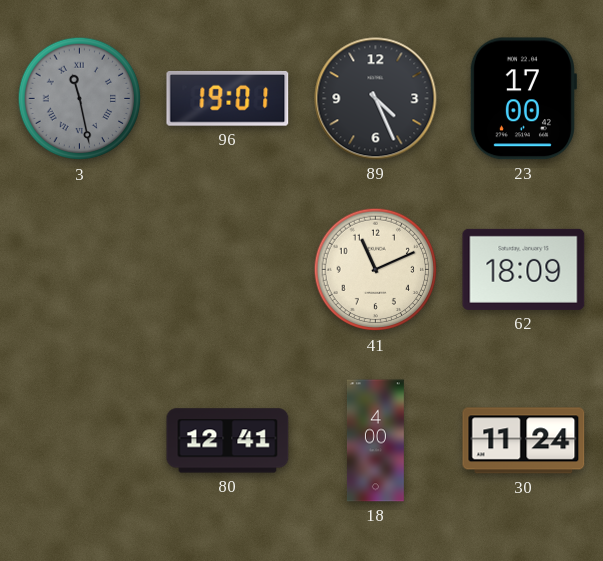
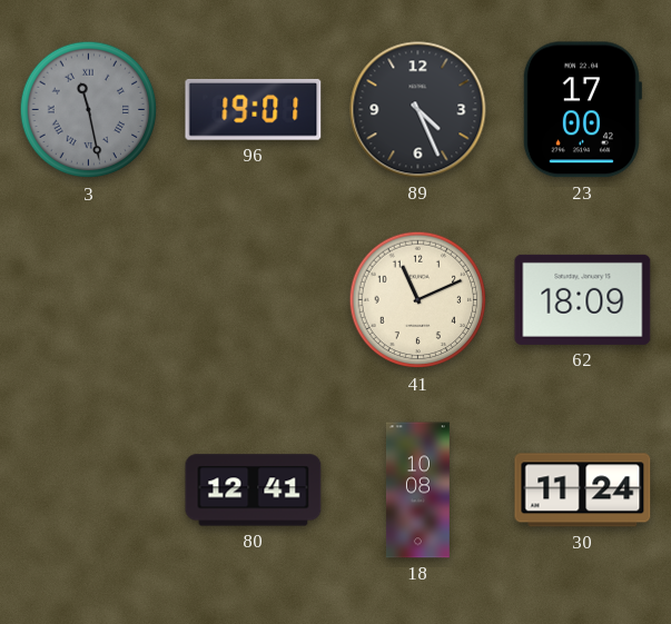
18: 4:00 -> 10:08
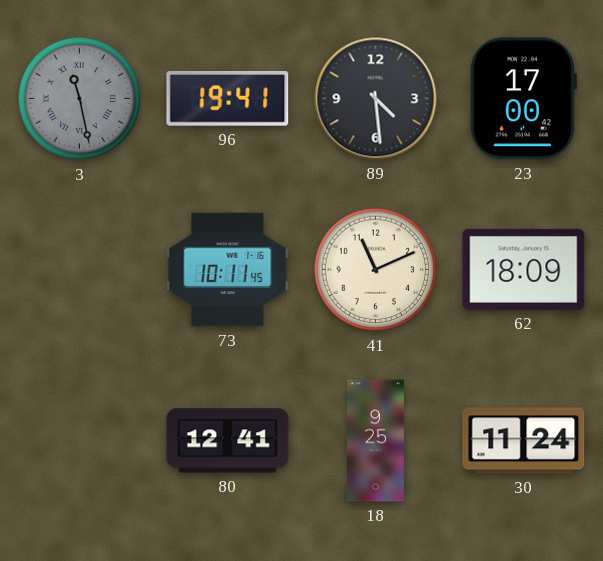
96: 19:01 -> 19:41
89: 4:26 -> 4:29
73: none -> 10:11
18: 10:08 -> 9:25
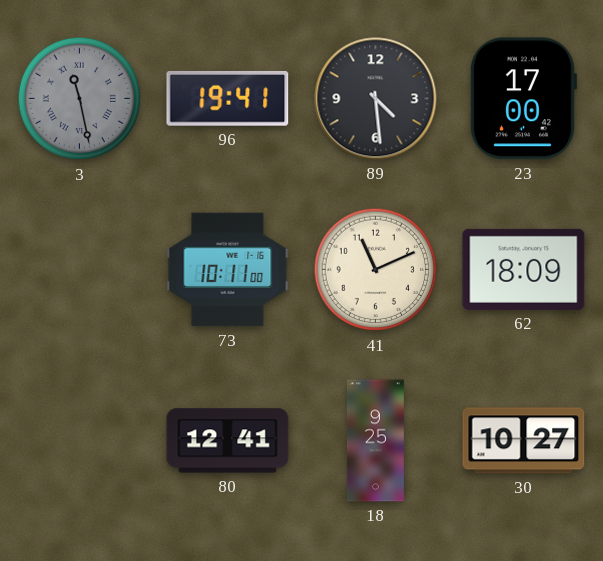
73: 10:11:45 -> 10:11:00
30: 11:24 -> 10:27
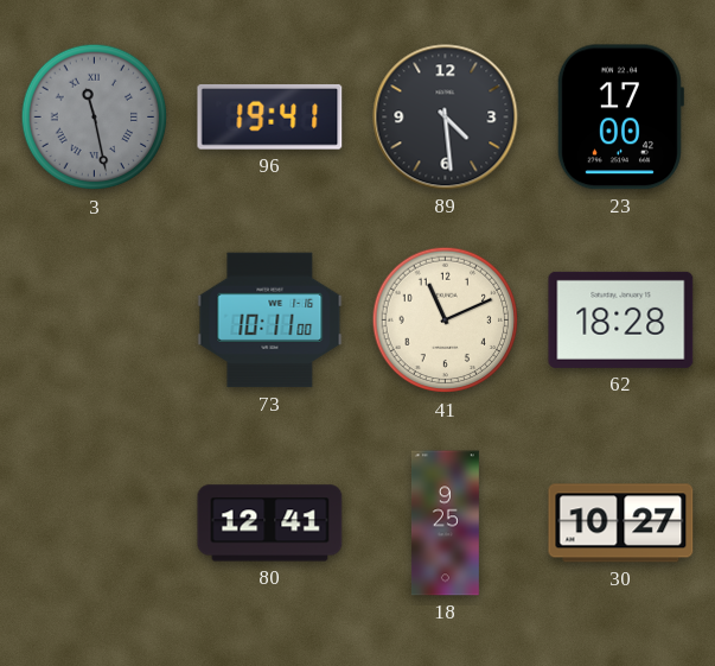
62: 18:09 -> 18:28
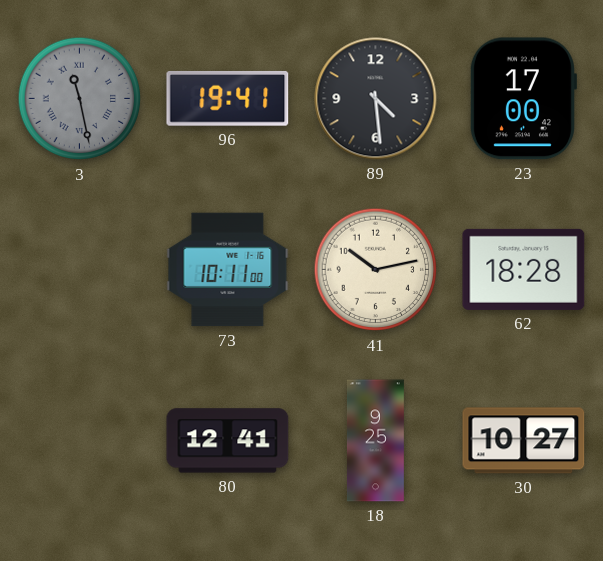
41: 11:11 -> 10:13
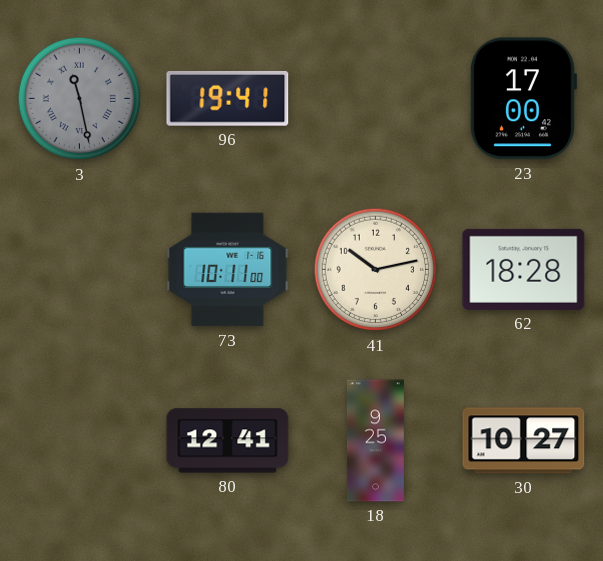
89: 4:29 -> none
